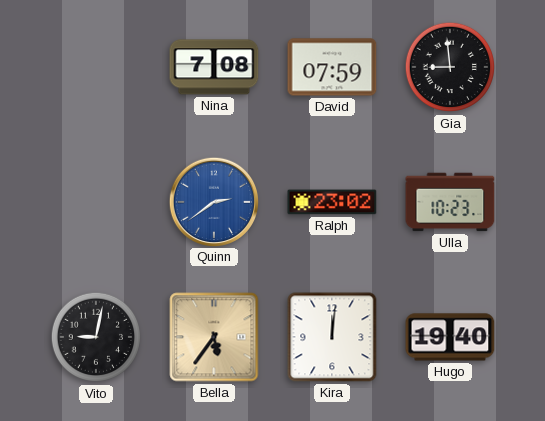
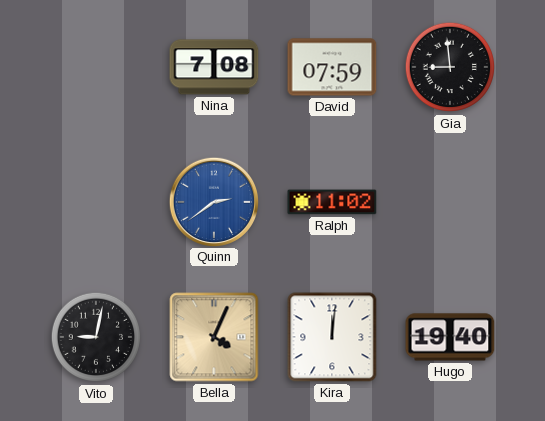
Ralph: 23:02 -> 11:02
Ulla: 10:23 -> none
Bella: 5:36 -> 4:04
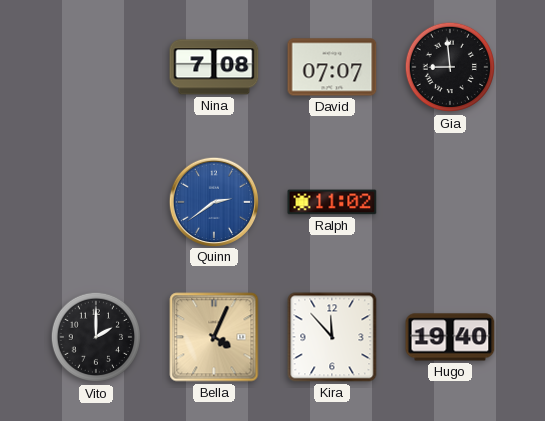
David: 07:59 -> 07:07
Vito: 9:02 -> 2:00
Kira: 12:01 -> 11:53
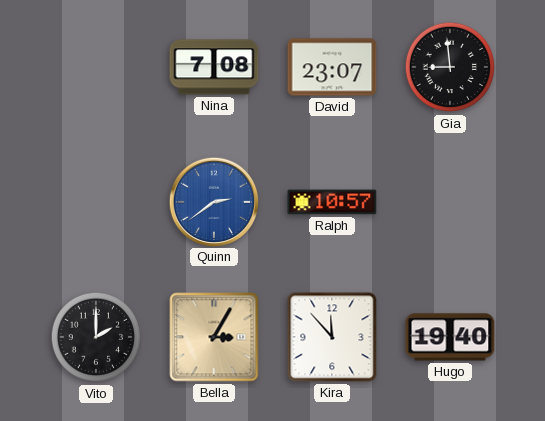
David: 07:07 -> 23:07
Ralph: 11:02 -> 10:57
Bella: 4:04 -> 3:05
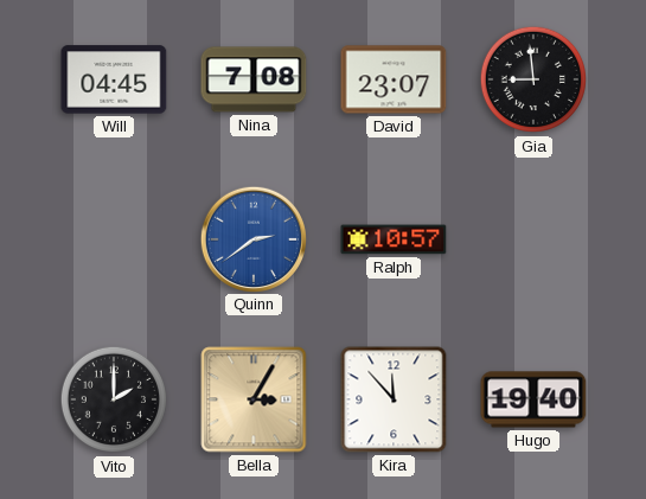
Will: none -> 04:45
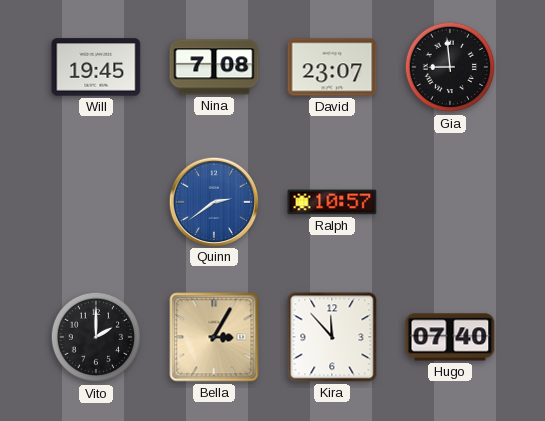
Will: 04:45 -> 19:45
Hugo: 19:40 -> 07:40
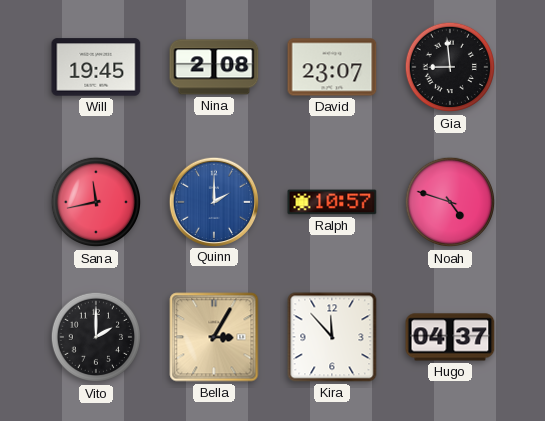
Nina: 7:08 -> 2:08
Sana: none -> 11:43
Quinn: 2:39 -> 2:00
Noah: none -> 4:48
Hugo: 07:40 -> 04:37
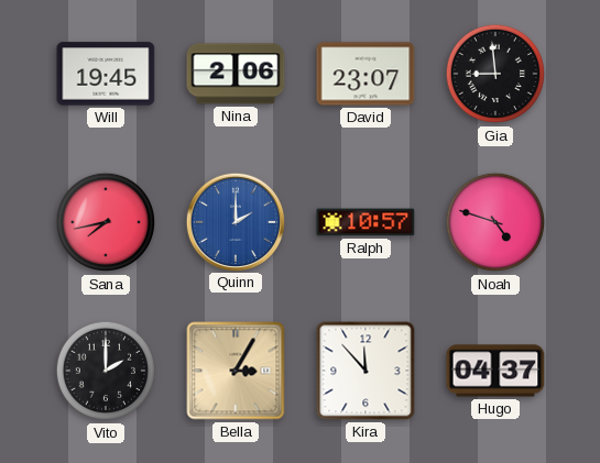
Nina: 2:08 -> 2:06
Sana: 11:43 -> 7:43
